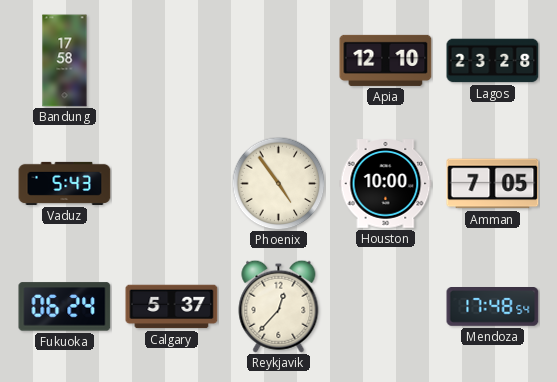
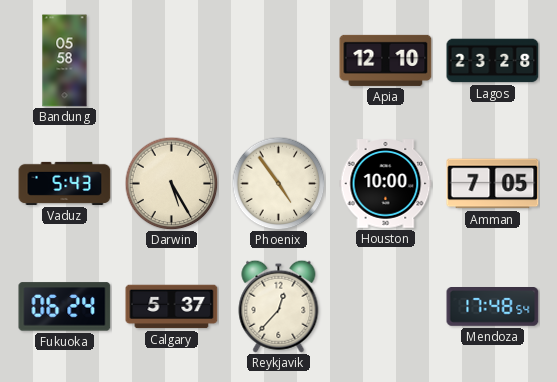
Bandung: 17:58 -> 05:58
Darwin: none -> 5:25
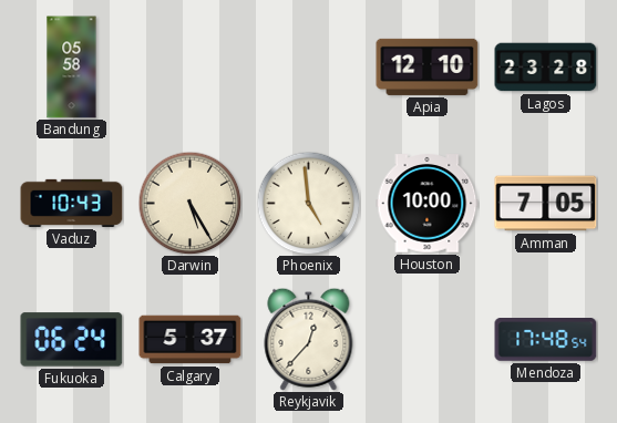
Vaduz: 5:43 -> 10:43
Phoenix: 4:54 -> 4:59
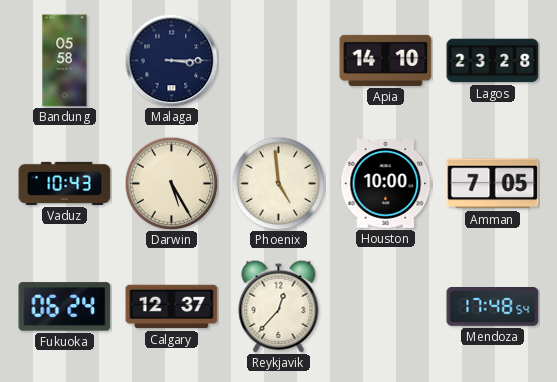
Malaga: none -> 3:15
Apia: 12:10 -> 14:10
Calgary: 5:37 -> 12:37
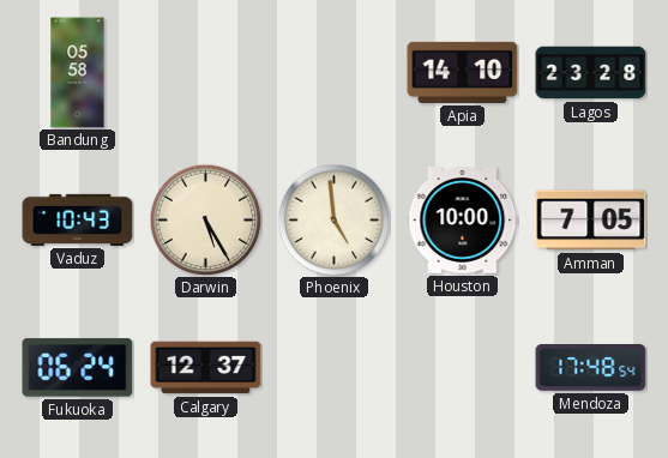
Malaga: 3:15 -> none
Reykjavik: 12:37 -> none
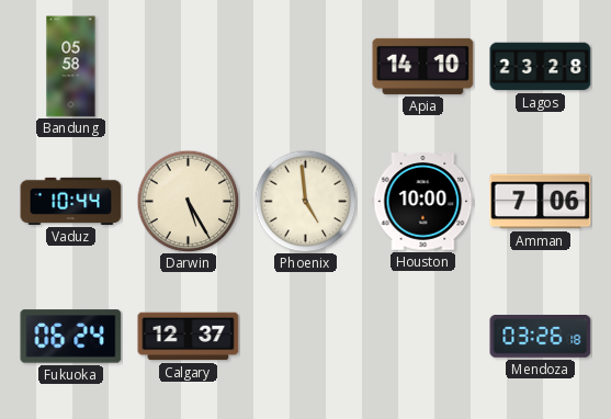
Vaduz: 10:43 -> 10:44
Amman: 7:05 -> 7:06
Mendoza: 17:48 -> 03:26
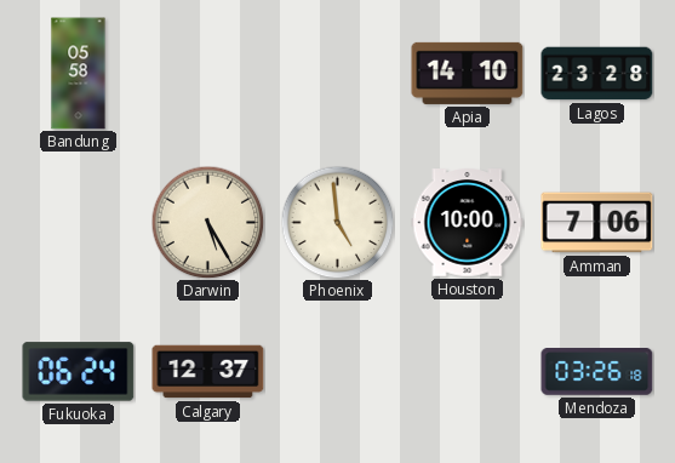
Vaduz: 10:44 -> none
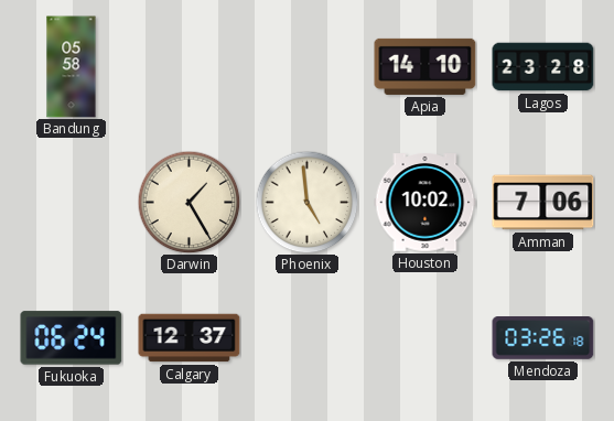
Darwin: 5:25 -> 1:25
Houston: 10:00 -> 10:02
